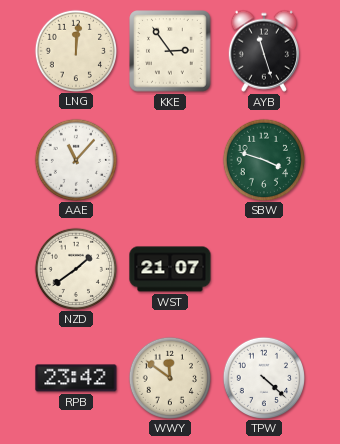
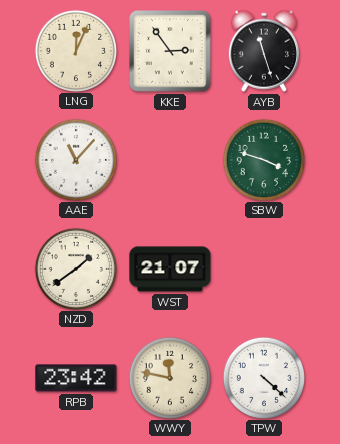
LNG: 12:01 -> 12:04
WWY: 11:51 -> 11:47
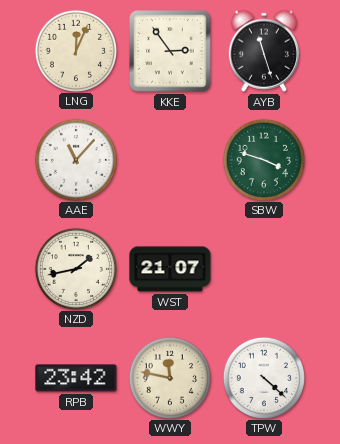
NZD: 1:39 -> 1:43
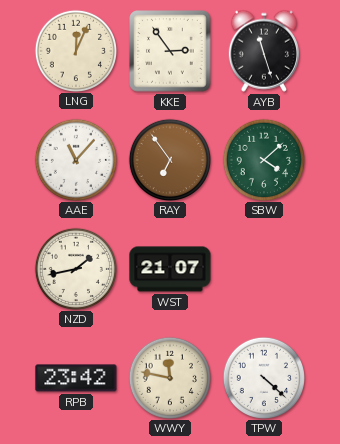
RAY: none -> 6:54
SBW: 3:48 -> 4:08
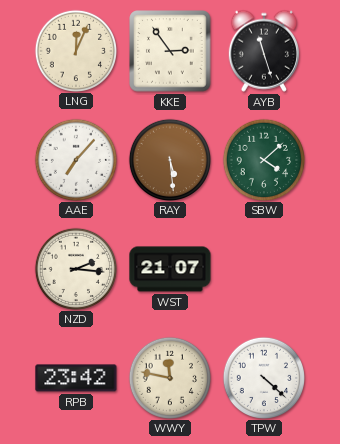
AAE: 11:07 -> 7:07
RAY: 6:54 -> 5:29
NZD: 1:43 -> 2:16
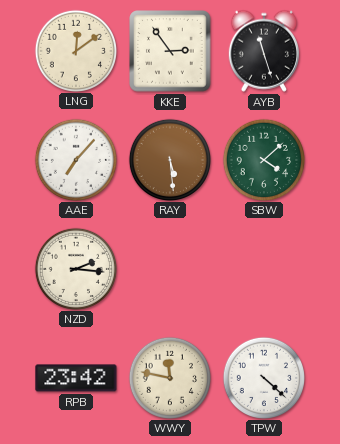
LNG: 12:04 -> 12:09
WST: 21:07 -> none
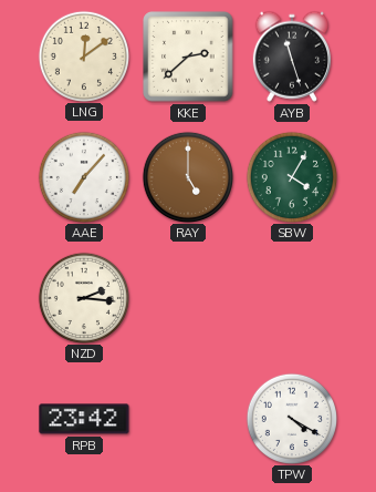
KKE: 2:54 -> 2:38
RAY: 5:29 -> 5:00
SBW: 4:08 -> 4:05
WWY: 11:47 -> none
TPW: 4:22 -> 4:20
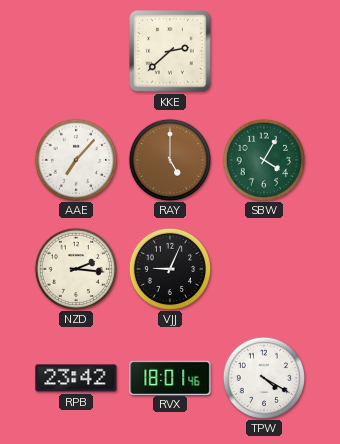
LNG: 12:09 -> none
AYB: 11:27 -> none
VJJ: none -> 9:04
RVX: none -> 18:01
